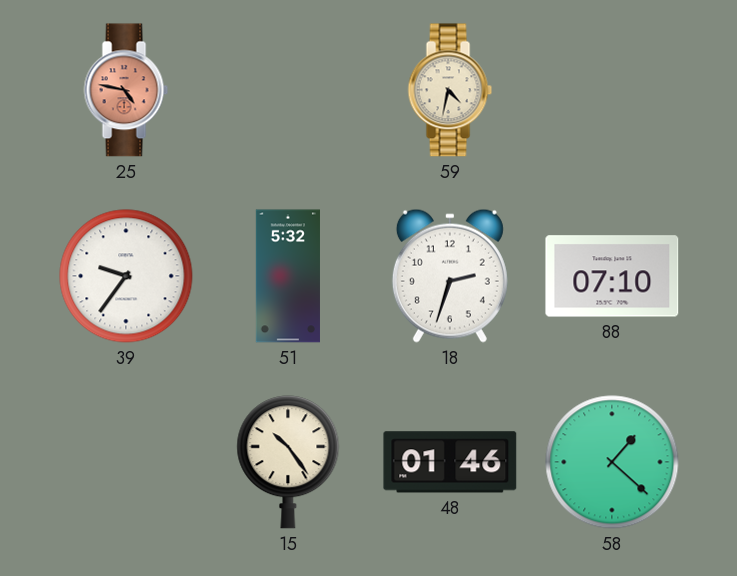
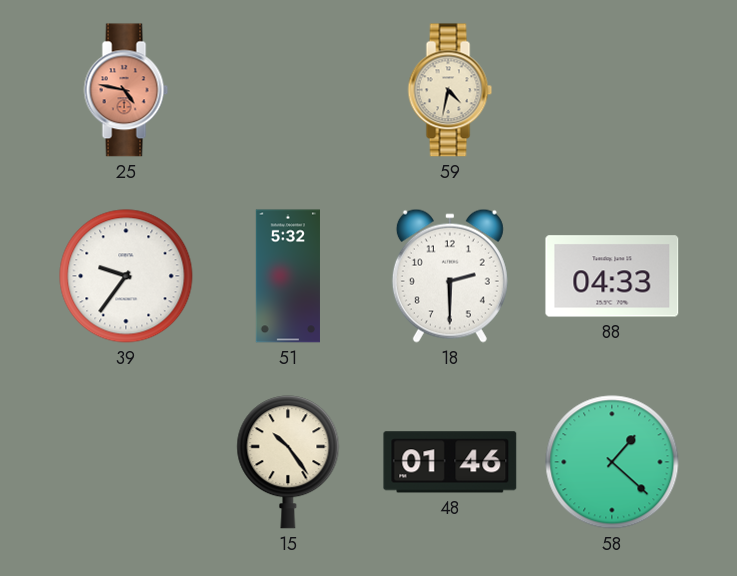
18: 2:33 -> 2:30
88: 07:10 -> 04:33
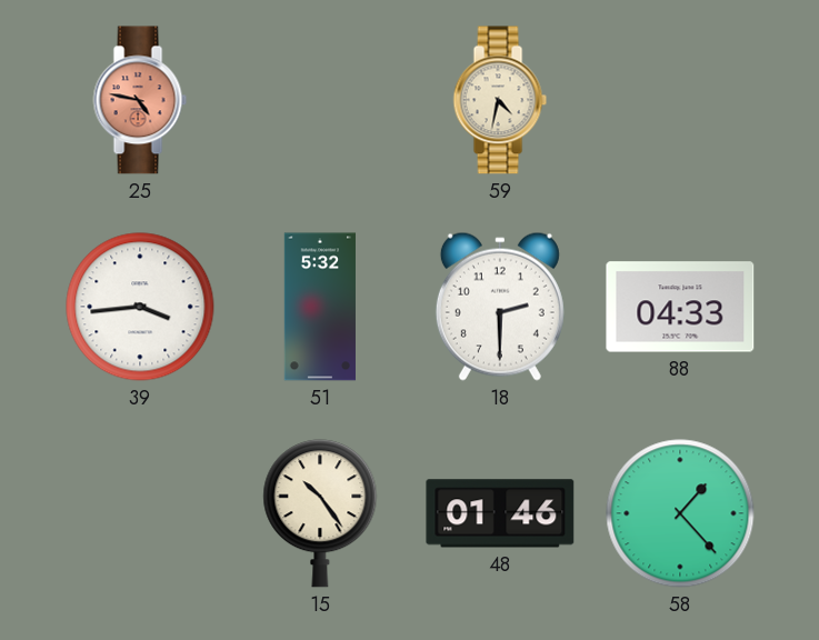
39: 9:36 -> 3:44
58: 1:22 -> 1:23
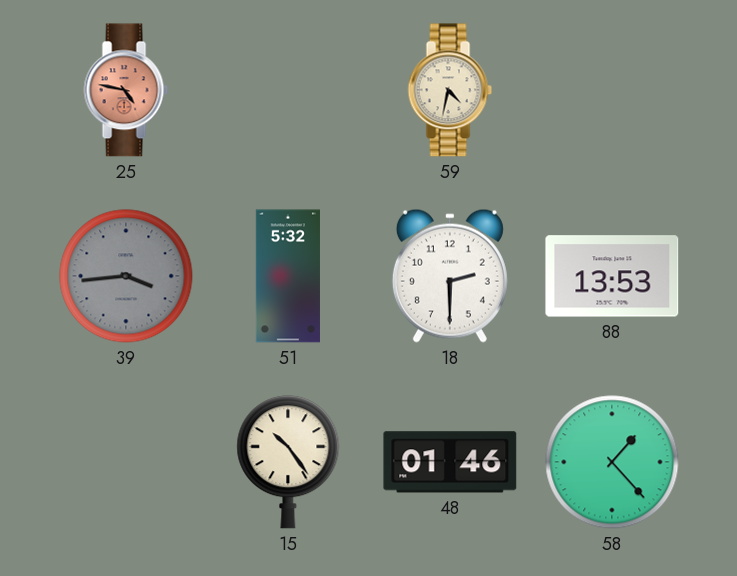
39 dial: white -> grey
88: 04:33 -> 13:53
